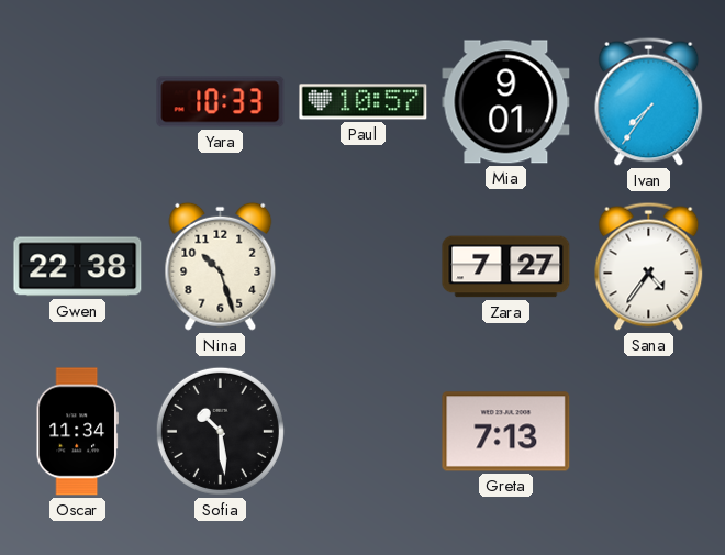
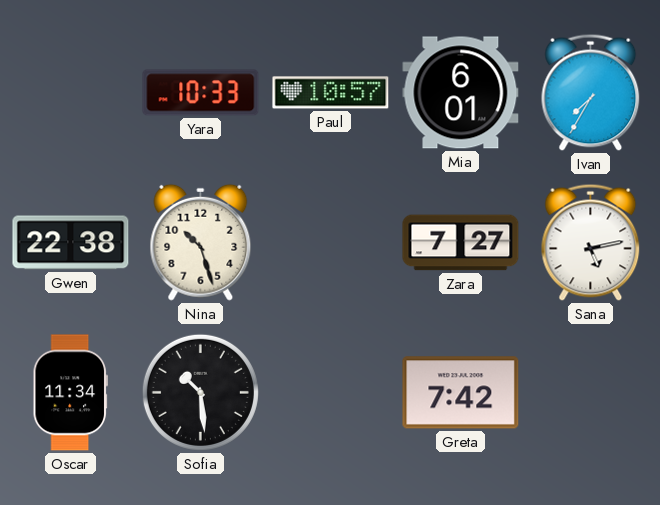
Mia: 9:01 -> 6:01
Ivan: 7:36 -> 7:35
Sana: 4:36 -> 5:13
Greta: 7:13 -> 7:42
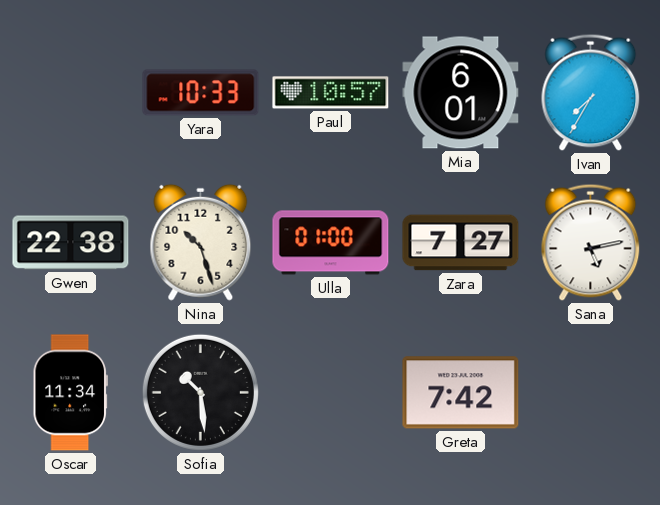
Ulla: none -> 01:00
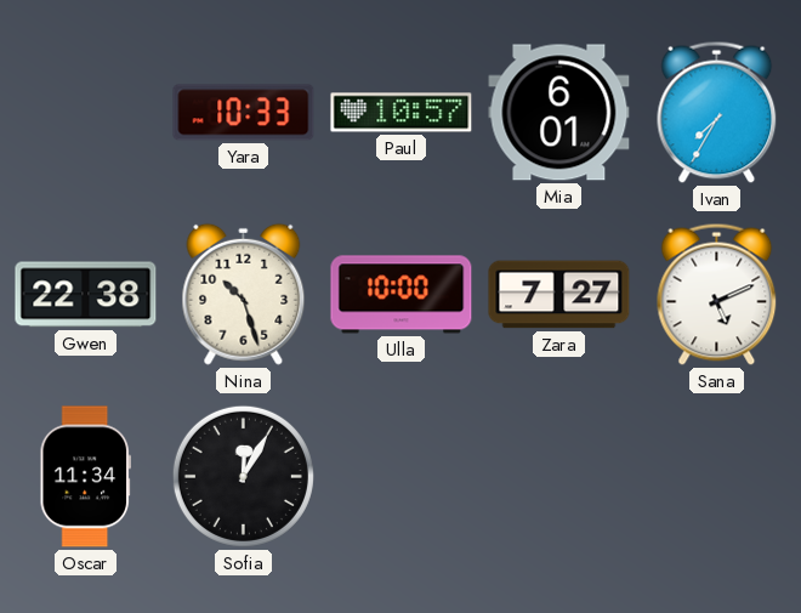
Ulla: 01:00 -> 10:00
Sana: 5:13 -> 5:11
Sofia: 10:29 -> 12:05
Greta: 7:42 -> none
